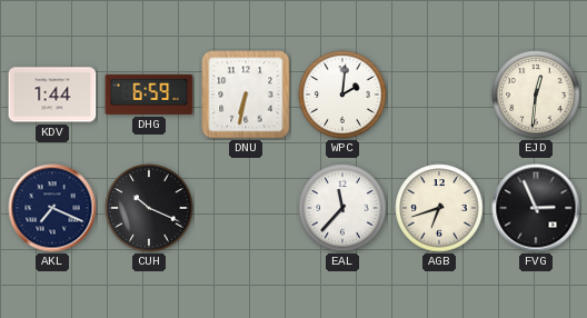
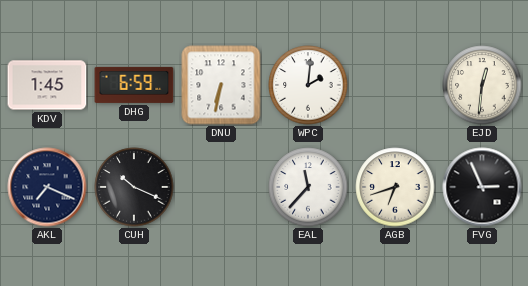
KDV: 1:44 -> 1:45
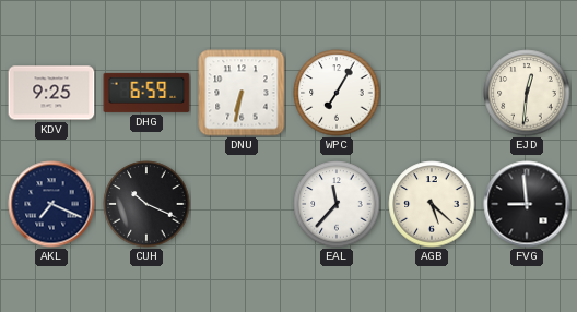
KDV: 1:45 -> 9:25
WPC: 2:01 -> 7:05
AGB: 6:42 -> 5:22
FVG: 2:56 -> 8:59
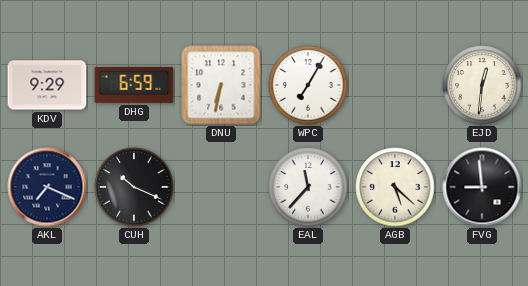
KDV: 9:25 -> 9:29
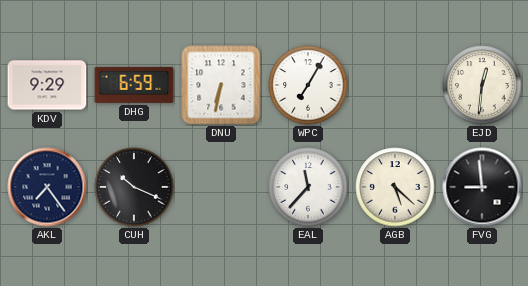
AKL: 7:19 -> 7:24
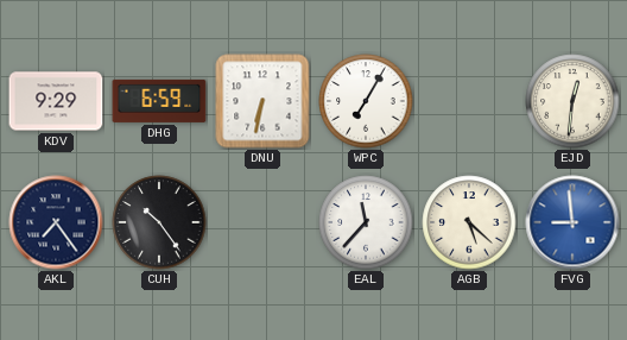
CUH: 10:19 -> 10:24
FVG dial: black -> blue
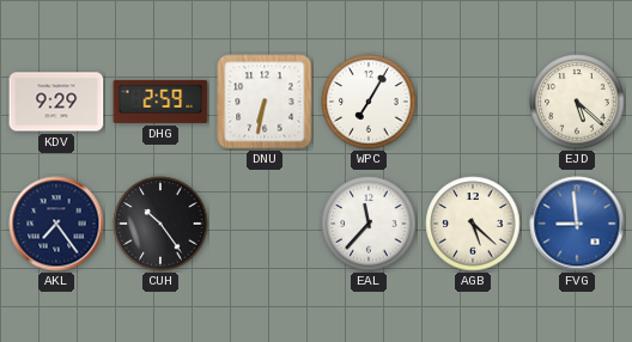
DHG: 6:59 -> 2:59
EJD: 12:31 -> 5:22
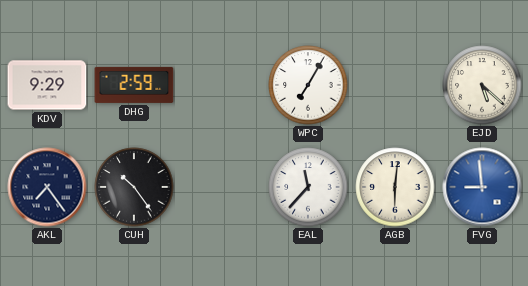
DNU: 6:32 -> none
AGB: 5:22 -> 6:01
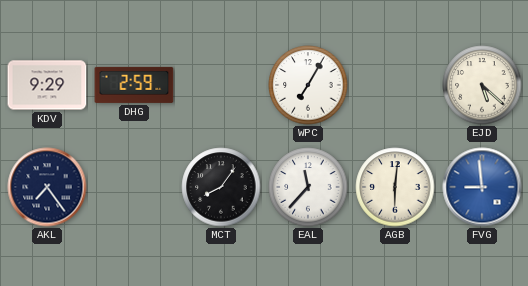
CUH: 10:24 -> none
MCT: none -> 8:06
